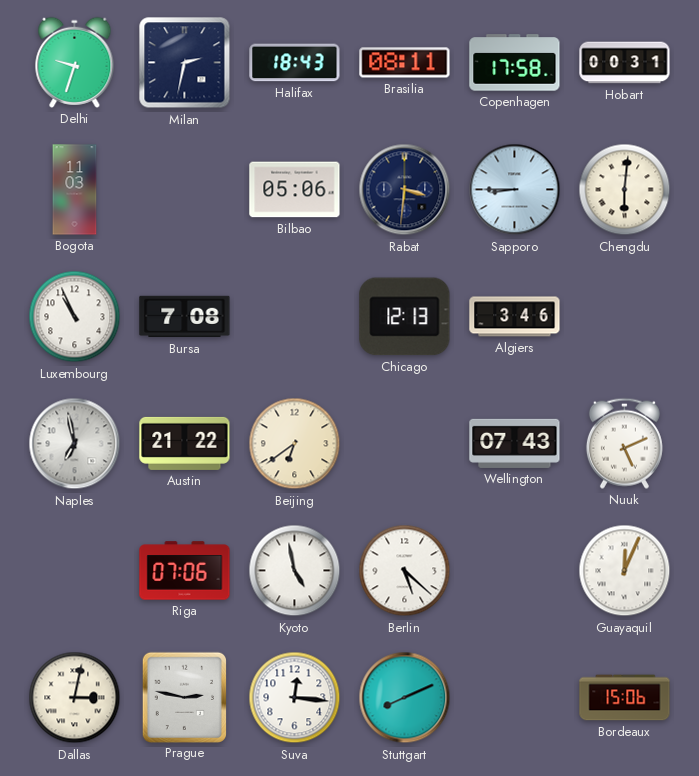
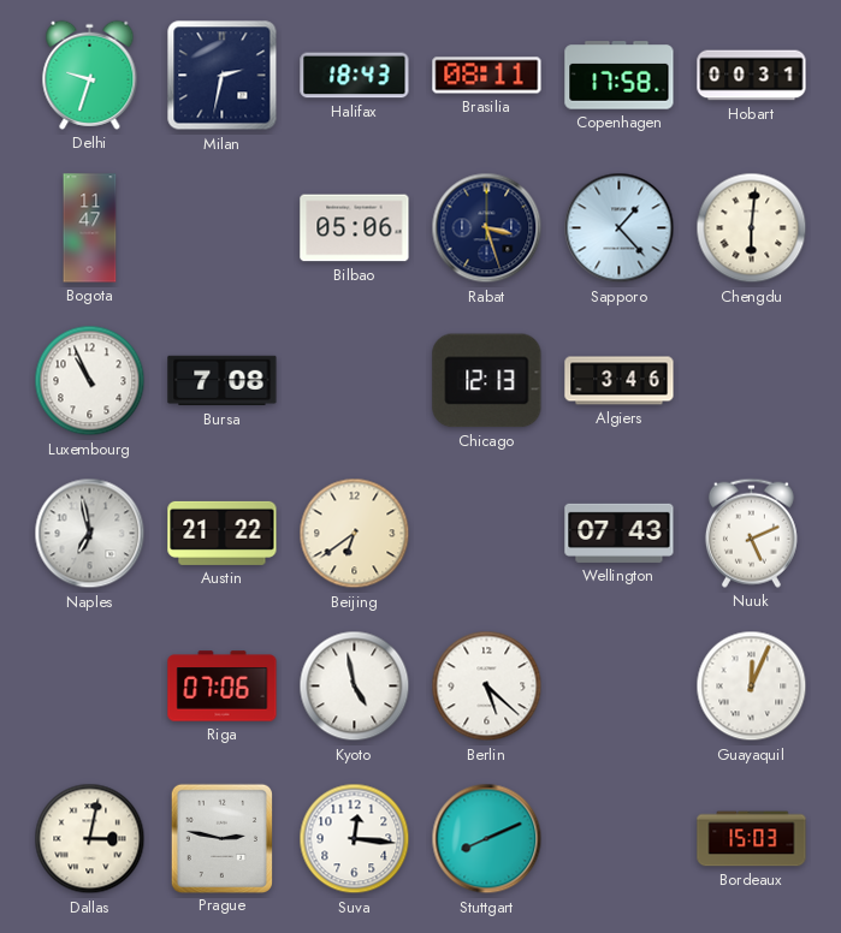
Bogota: 11:03 -> 11:47
Rabat: 3:31 -> 3:27
Sapporo: 8:45 -> 1:23
Bordeaux: 15:06 -> 15:03
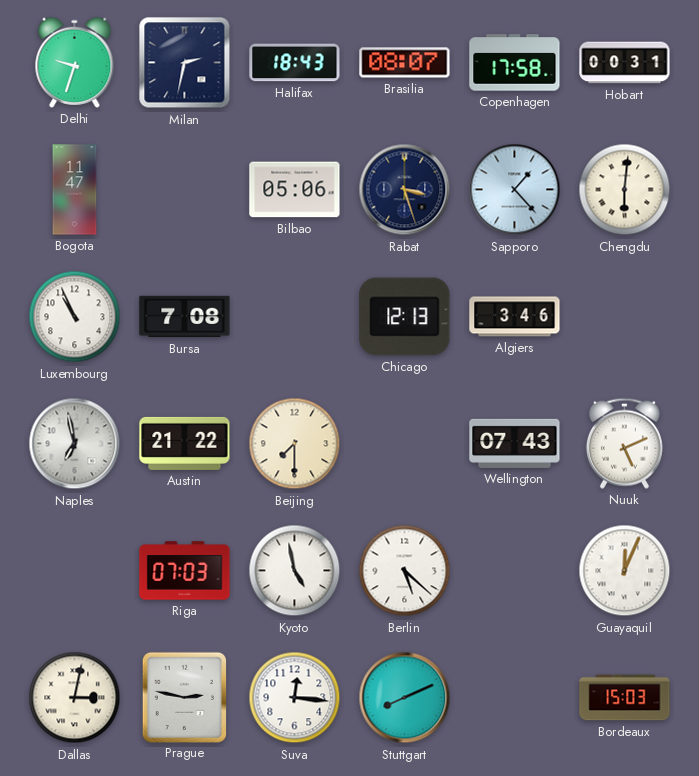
Brasilia: 08:11 -> 08:07
Beijing: 6:39 -> 7:30
Riga: 07:06 -> 07:03
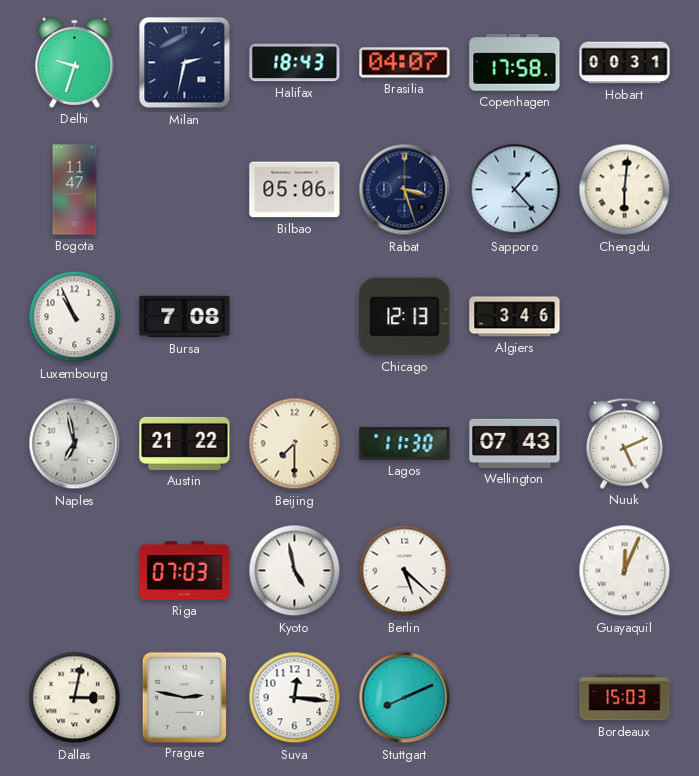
Brasilia: 08:07 -> 04:07
Lagos: none -> 11:30
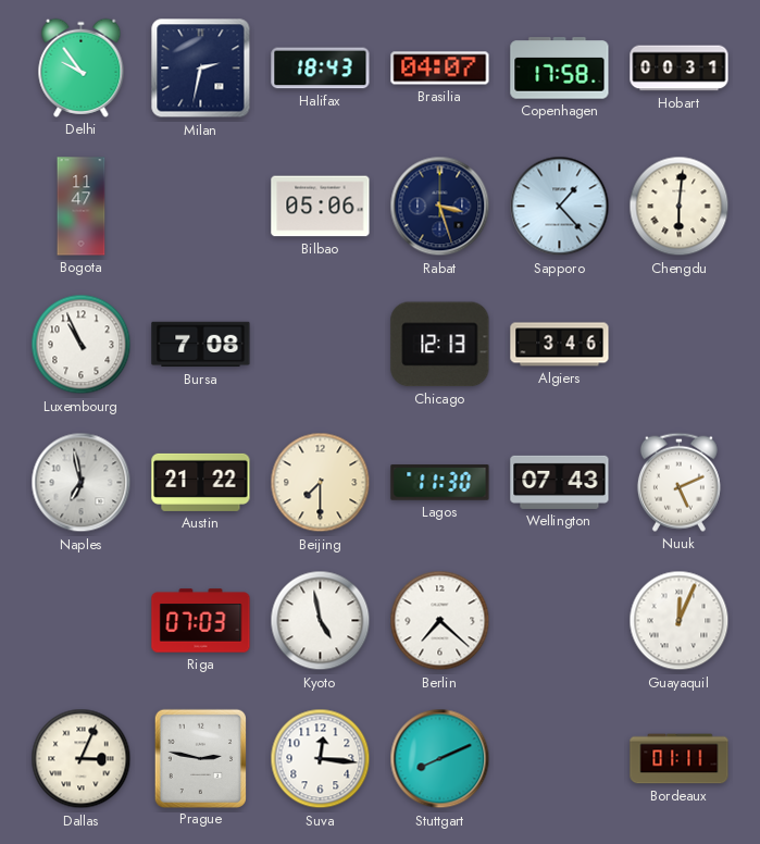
Delhi: 9:33 -> 9:54
Berlin: 5:22 -> 7:22
Dallas: 3:02 -> 3:04
Bordeaux: 15:03 -> 01:11
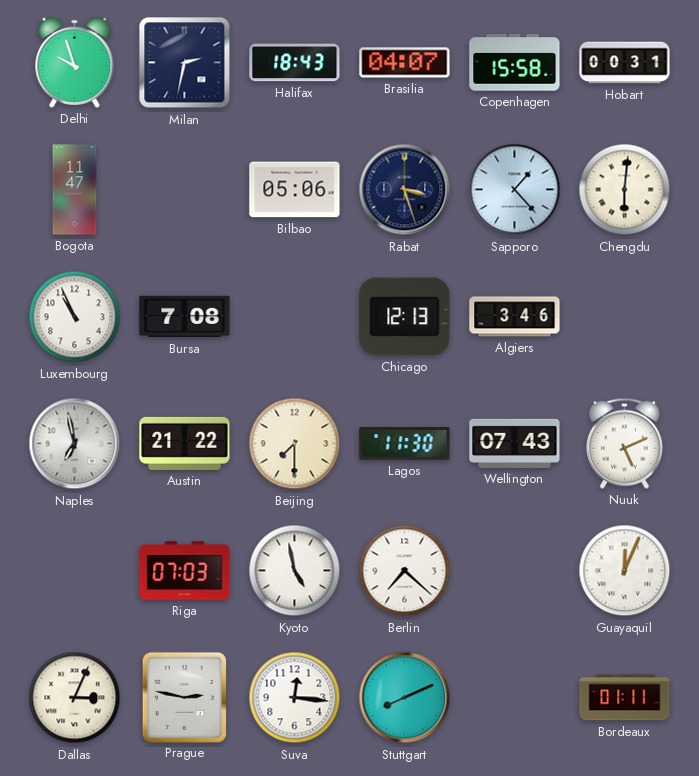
Delhi: 9:54 -> 9:57
Copenhagen: 17:58 -> 15:58
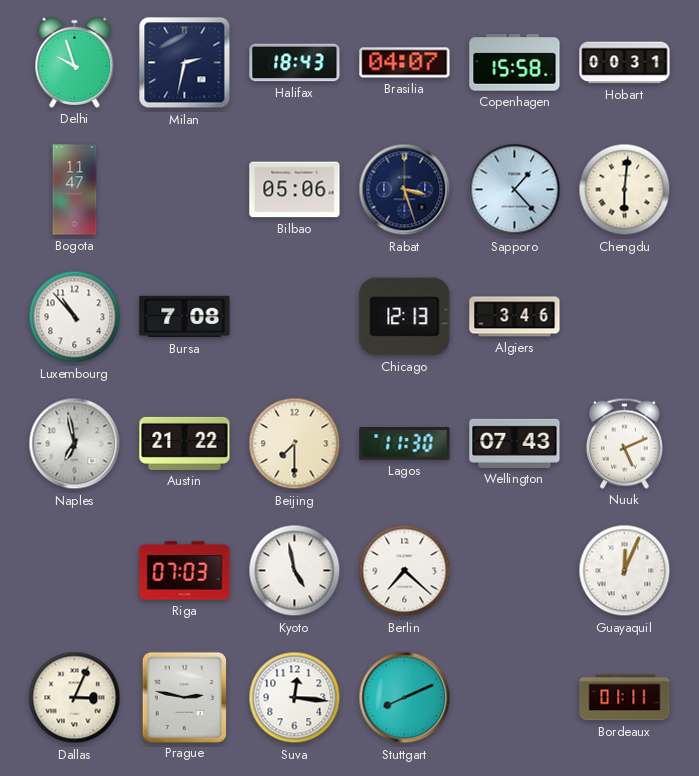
Luxembourg: 10:56 -> 10:53
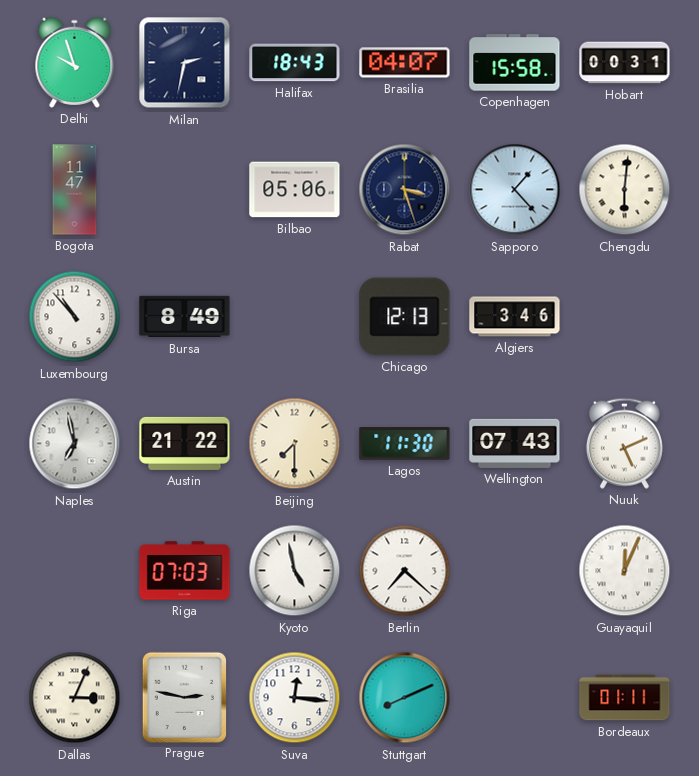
Bursa: 7:08 -> 8:49
